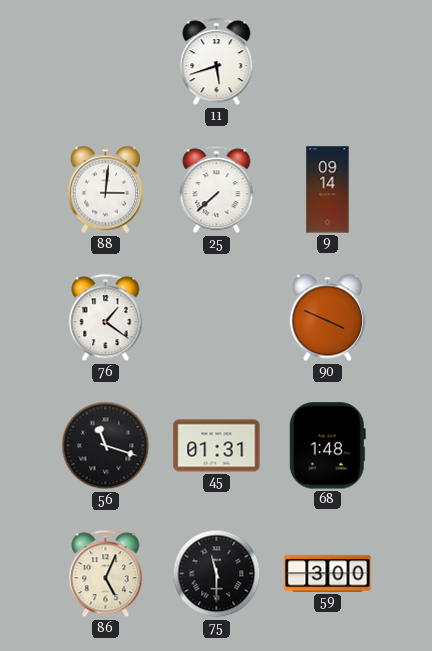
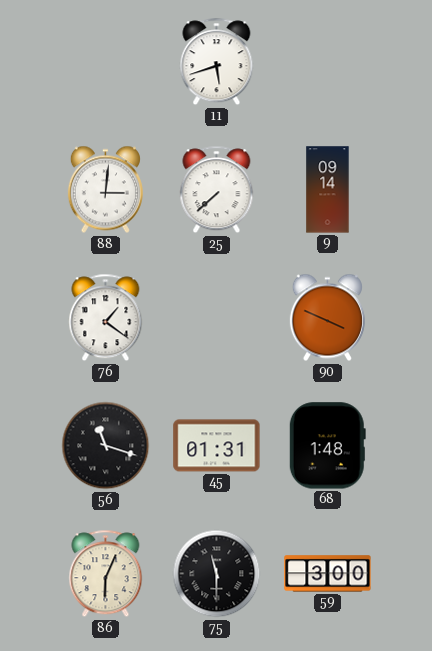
86: 5:04 -> 6:04
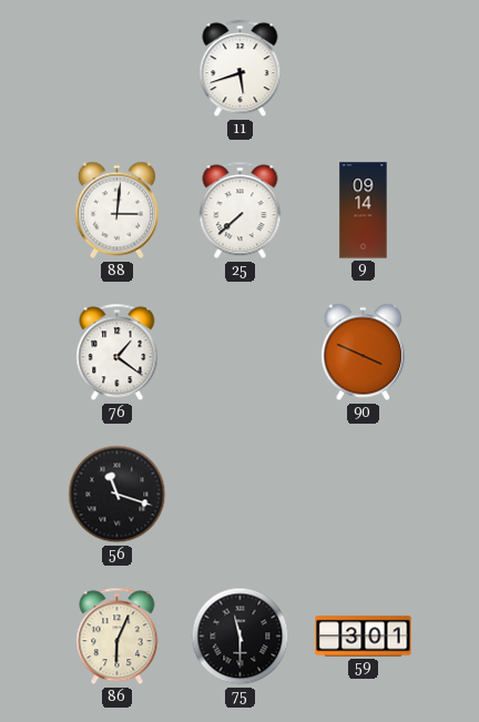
45: 01:31 -> none
68: 1:48 -> none
59: 3:00 -> 3:01
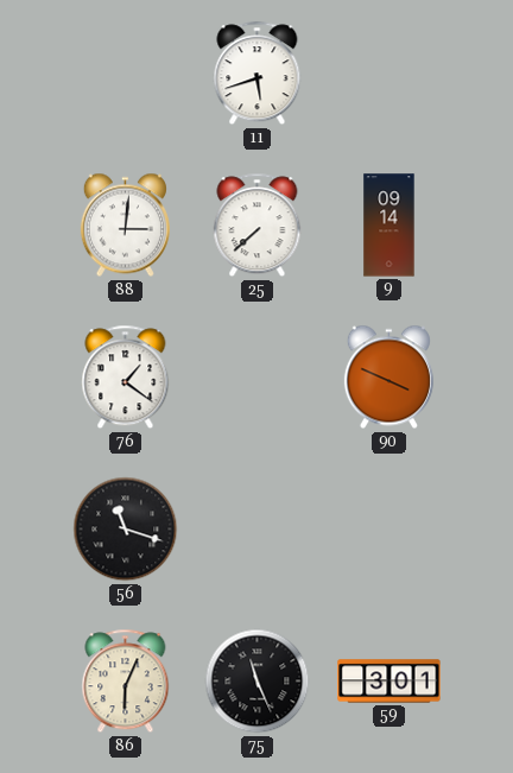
75: 11:30 -> 11:26
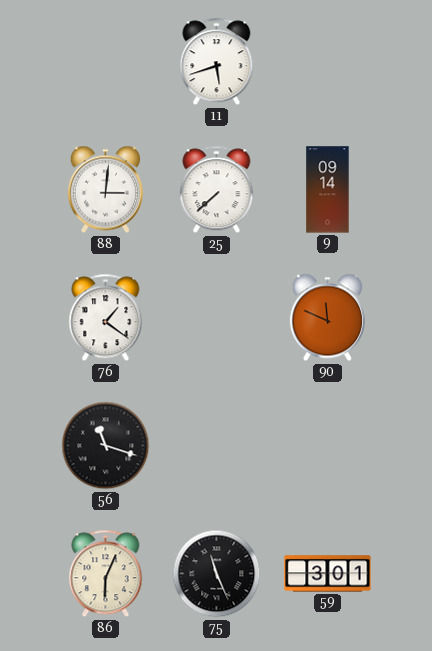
90: 3:49 -> 11:49
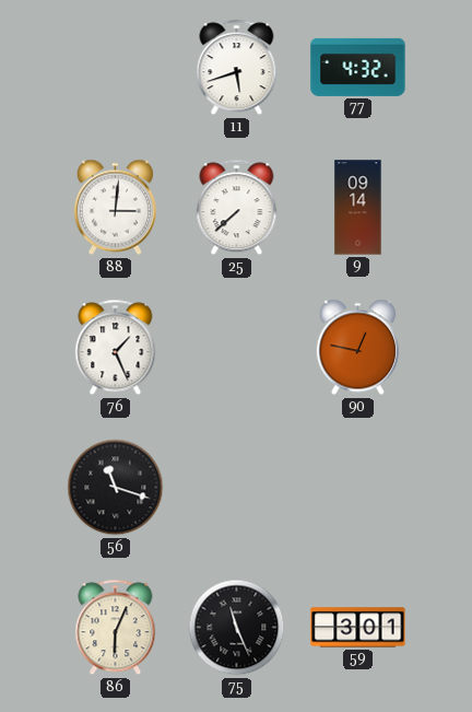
77: none -> 4:32
76: 1:21 -> 1:26
90: 11:49 -> 12:47
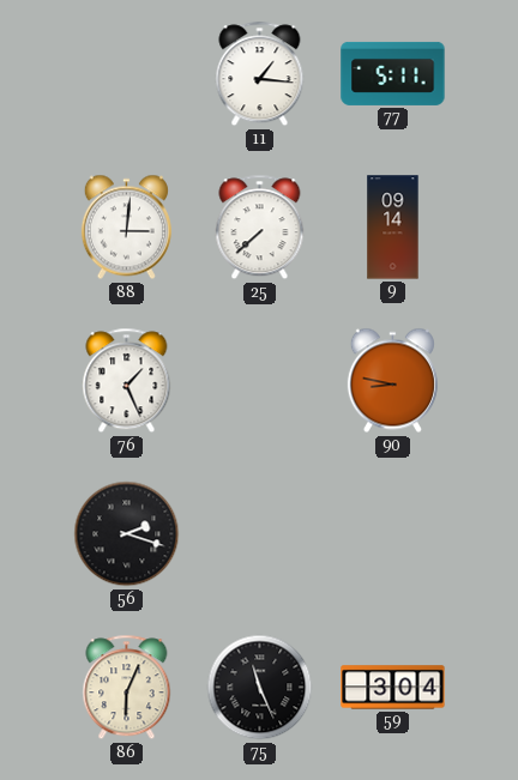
11: 5:42 -> 1:16
77: 4:32 -> 5:11
90: 12:47 -> 8:47
56: 11:18 -> 2:18
59: 3:01 -> 3:04
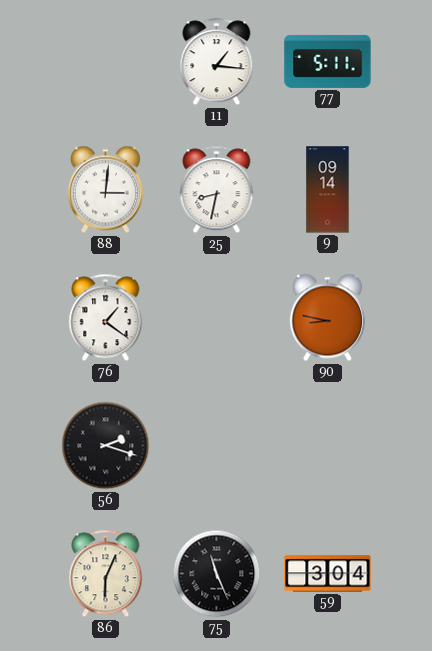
25: 7:38 -> 8:32
76: 1:26 -> 1:21
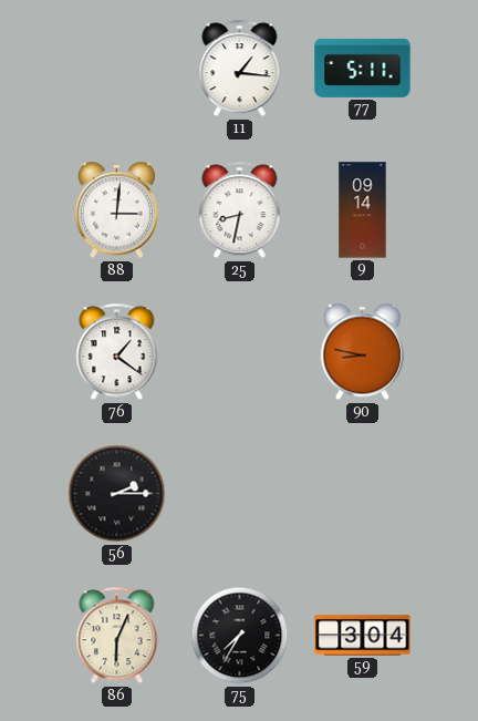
56: 2:18 -> 2:15
75: 11:26 -> 7:35
